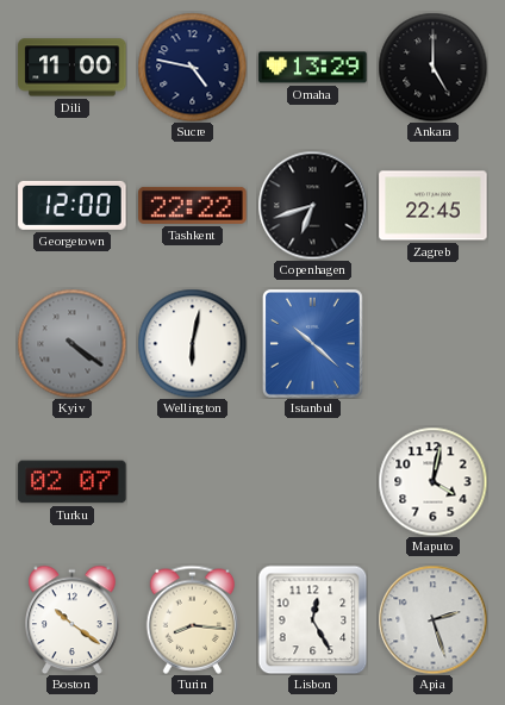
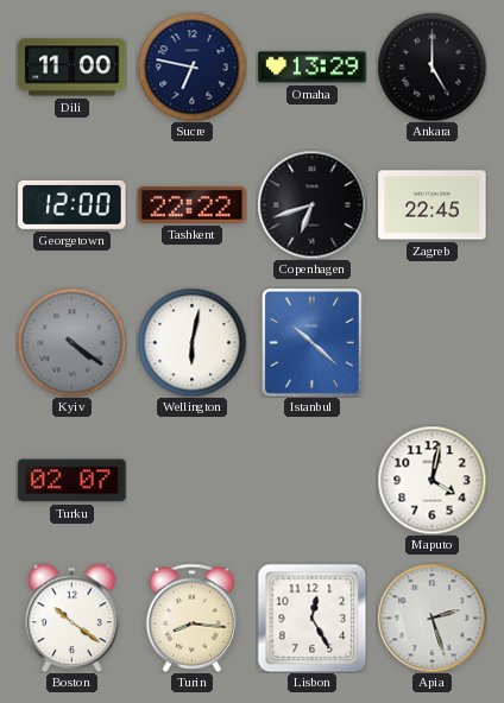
Sucre: 4:47 -> 6:47
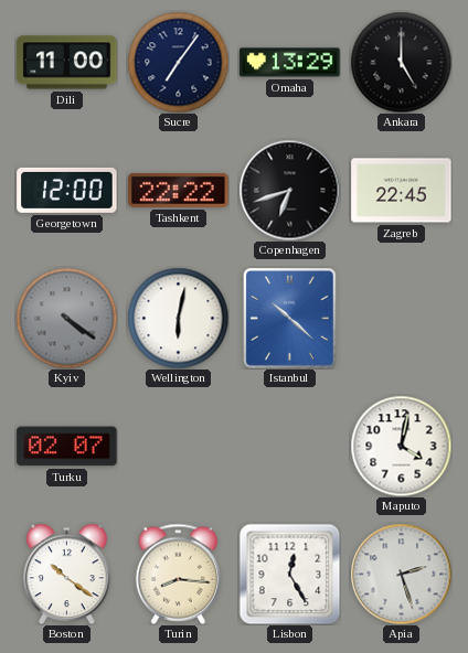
Sucre: 6:47 -> 7:06
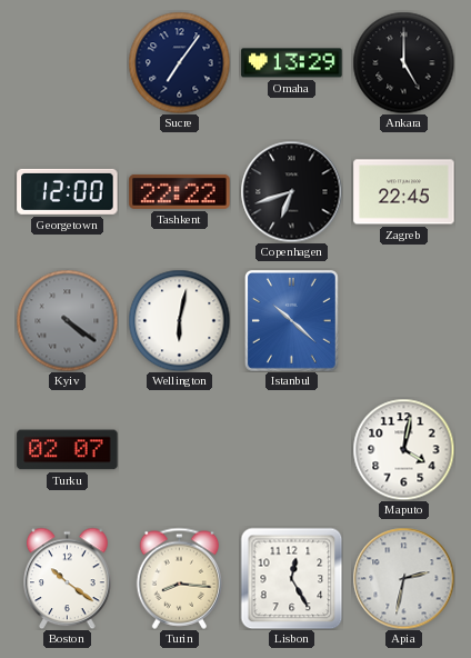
Dili: 11:00 -> none
Apia: 2:27 -> 2:32
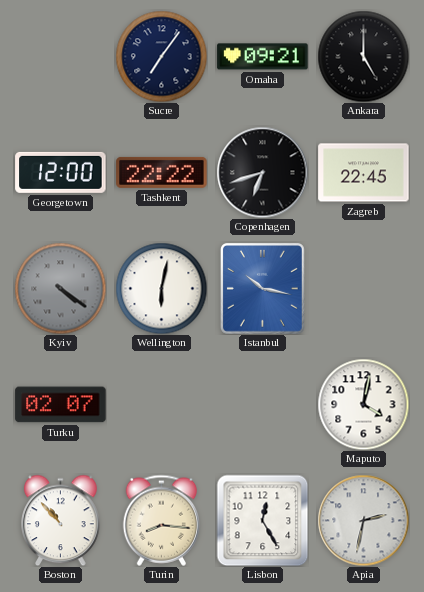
Omaha: 13:29 -> 09:21
Istanbul: 10:22 -> 10:17
Boston: 10:21 -> 10:53
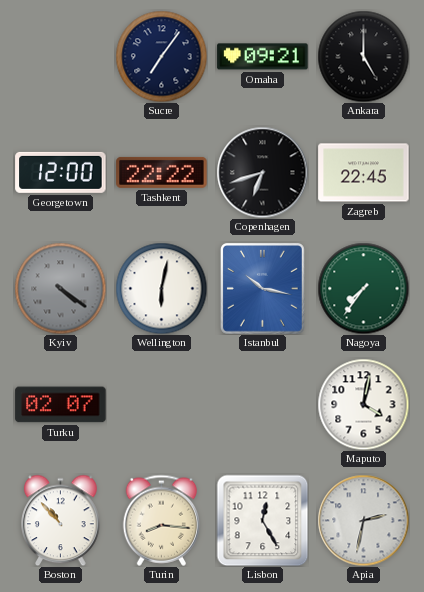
Nagoya: none -> 7:36
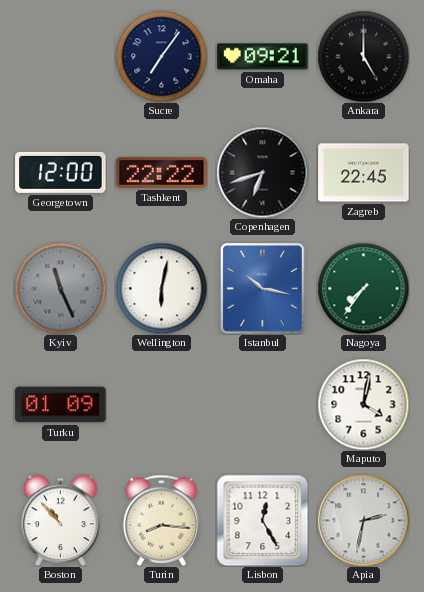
Kyiv: 4:21 -> 11:26
Turku: 02:07 -> 01:09
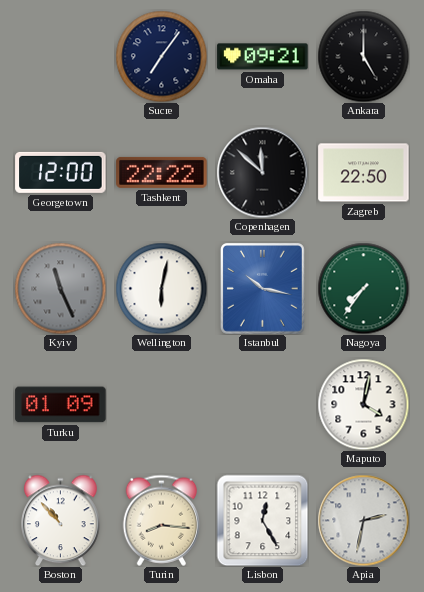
Copenhagen: 6:42 -> 11:52
Zagreb: 22:45 -> 22:50
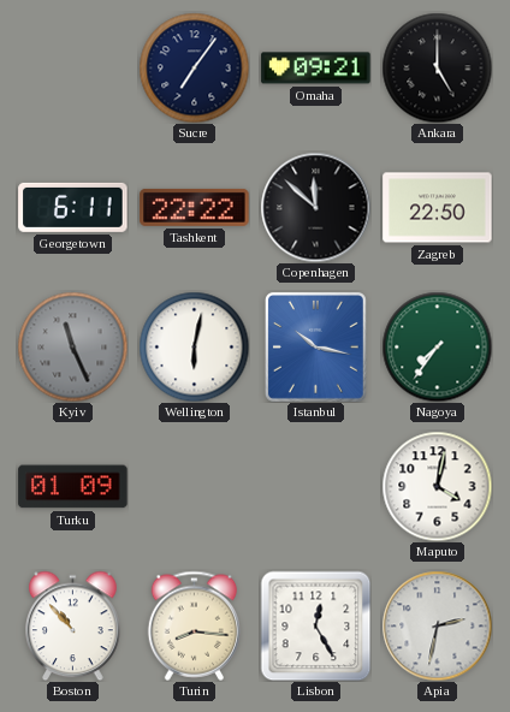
Georgetown: 12:00 -> 6:11
